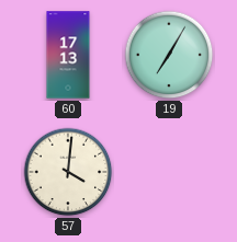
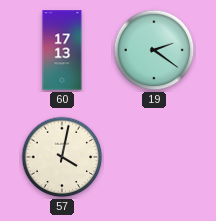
19: 7:05 -> 2:21
57: 4:01 -> 4:02
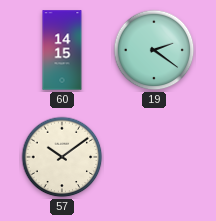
60: 17:13 -> 14:15
57: 4:02 -> 10:09
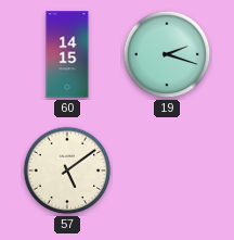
19: 2:21 -> 2:18
57: 10:09 -> 5:09
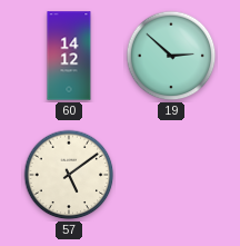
60: 14:15 -> 14:12
19: 2:18 -> 2:52
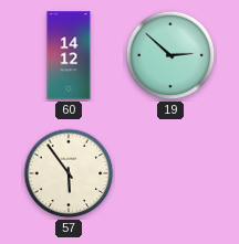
57: 5:09 -> 5:54
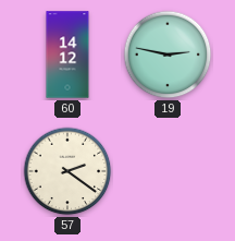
19: 2:52 -> 2:47
57: 5:54 -> 2:21
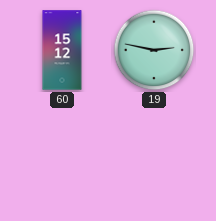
60: 14:12 -> 15:12
57: 2:21 -> none
